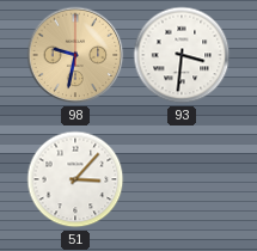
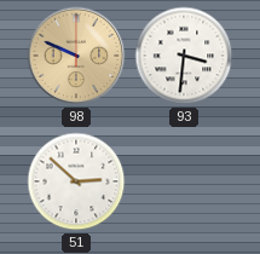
98: 9:32 -> 9:49
51: 3:07 -> 2:52
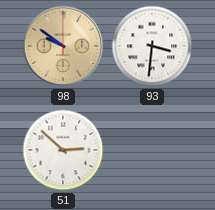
98: 9:49 -> 9:51
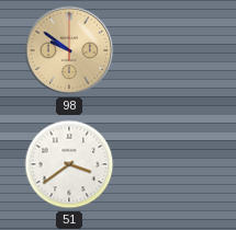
93: 3:31 -> none
51: 2:52 -> 3:39
